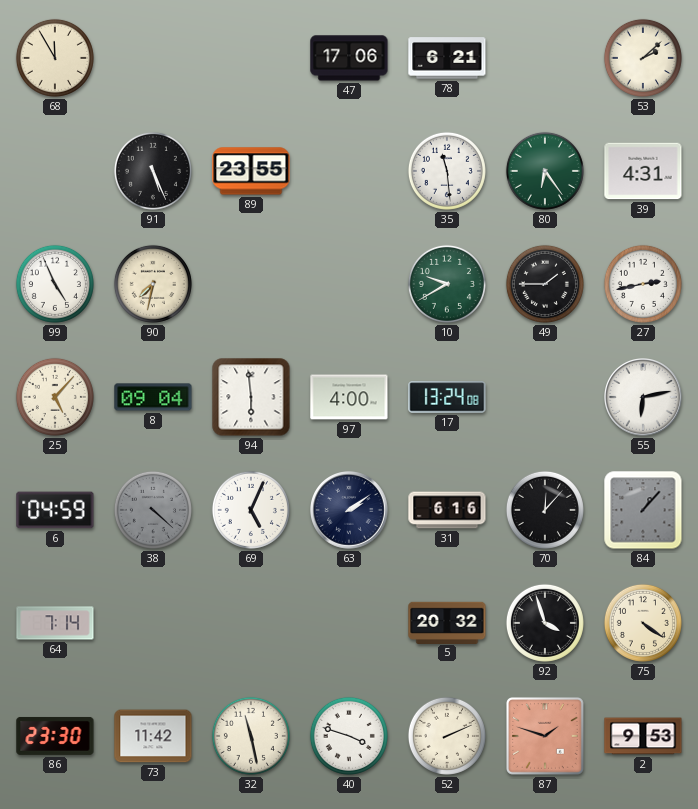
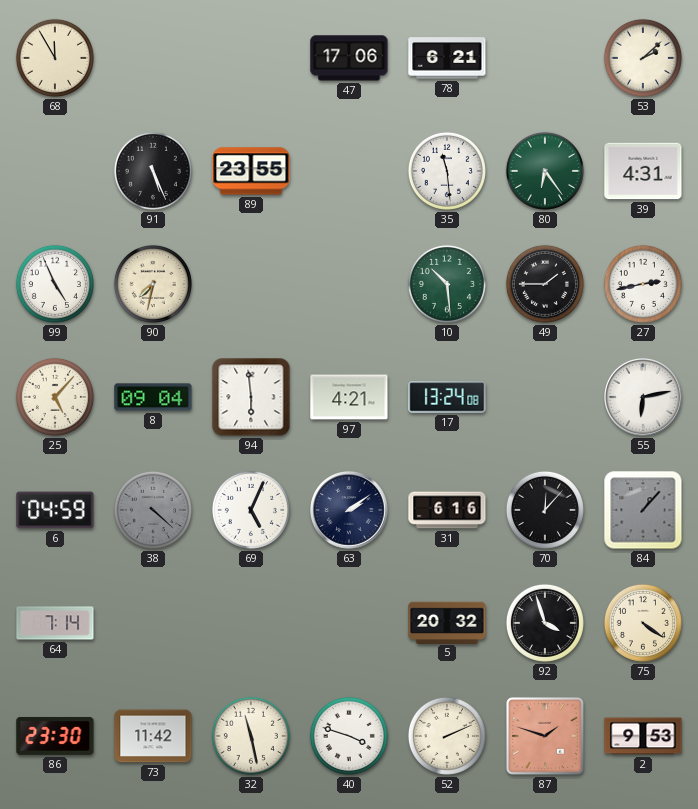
10: 9:40 -> 10:29
97: 4:00 -> 4:21
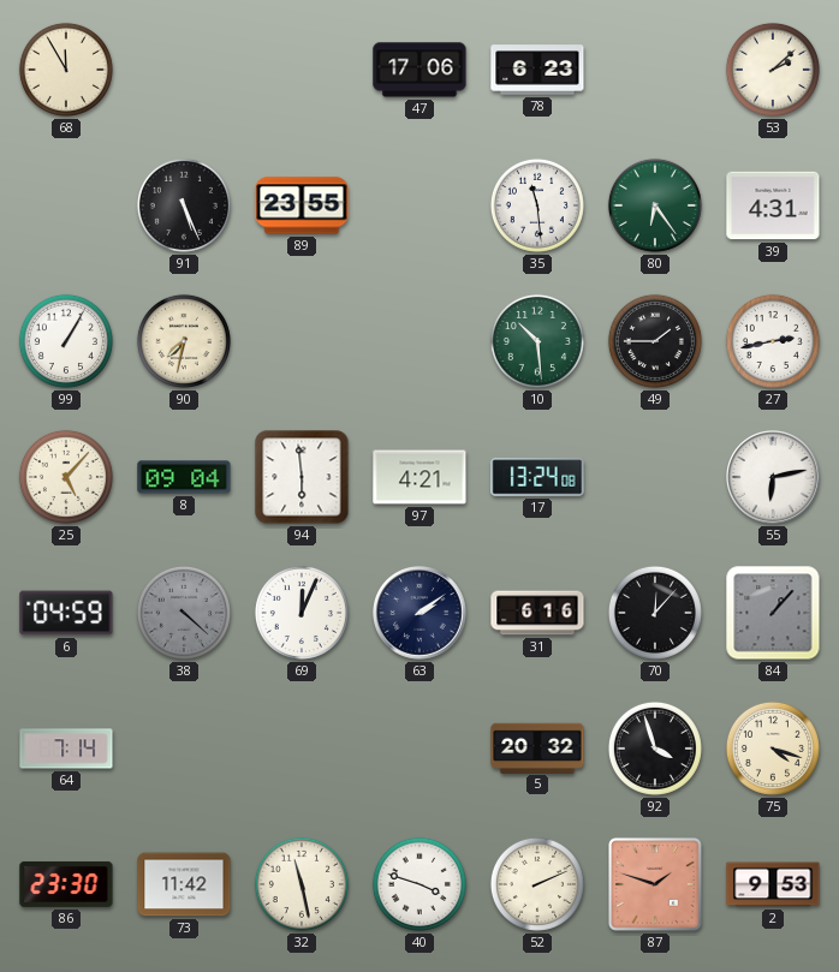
78: 6:21 -> 6:23
99: 4:56 -> 1:05
69: 5:04 -> 12:04
75: 4:21 -> 4:18
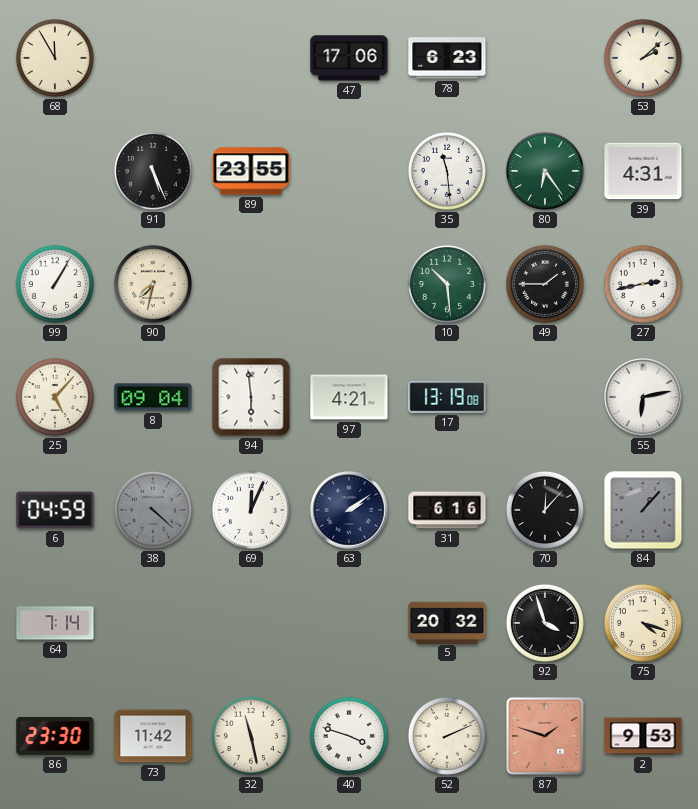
17: 13:24 -> 13:19
